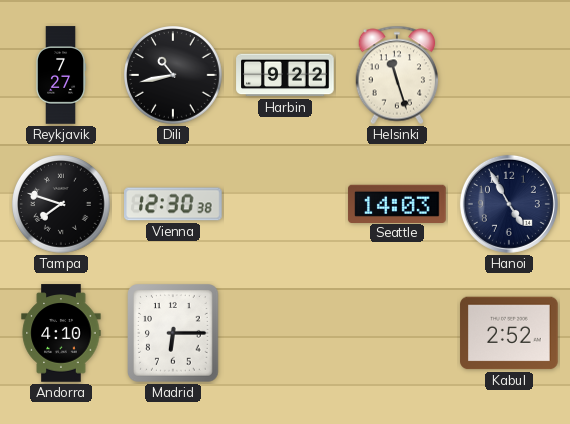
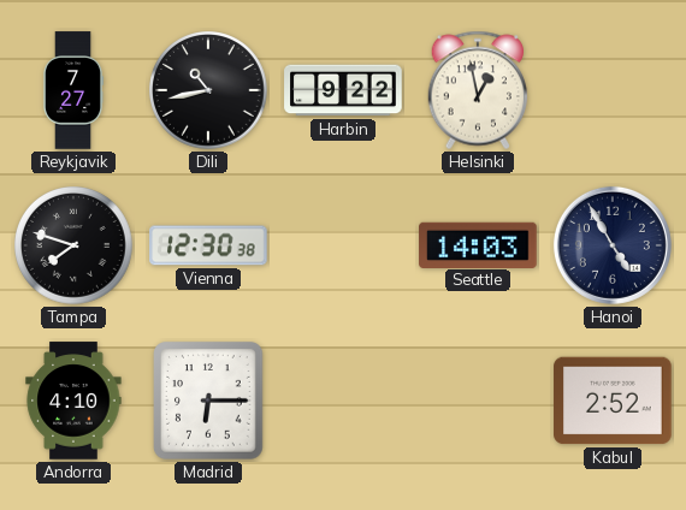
Helsinki: 11:27 -> 12:58
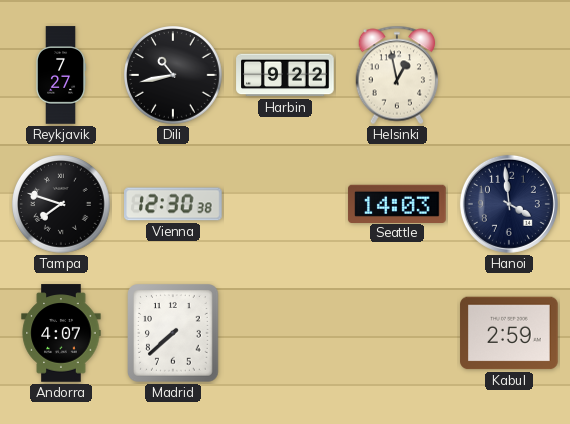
Hanoi: 4:55 -> 3:59
Andorra: 4:10 -> 4:07
Madrid: 6:15 -> 7:38
Kabul: 2:52 -> 2:59
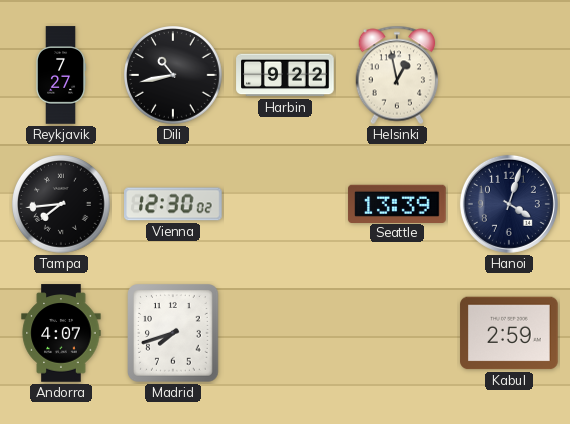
Tampa: 7:48 -> 7:44
Vienna: 12:30:38 -> 12:30:02
Seattle: 14:03 -> 13:39
Hanoi: 3:59 -> 4:03
Madrid: 7:38 -> 7:42
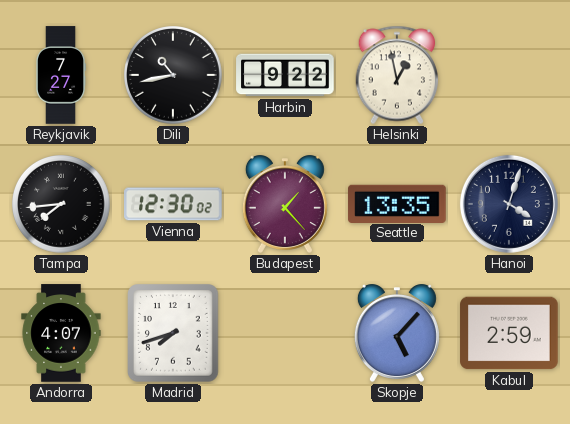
Budapest: none -> 1:23
Seattle: 13:39 -> 13:35
Skopje: none -> 5:07
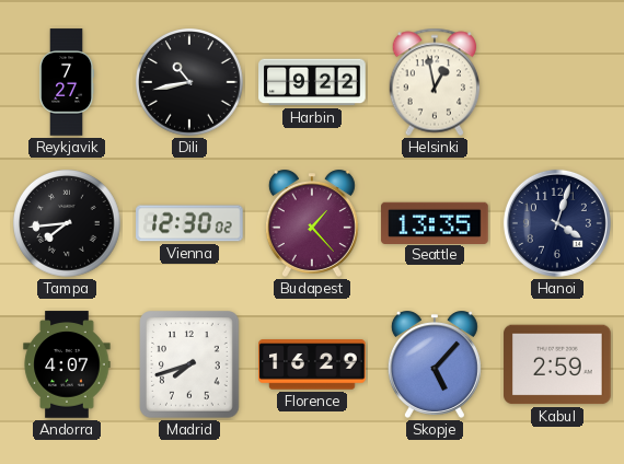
Florence: none -> 16:29
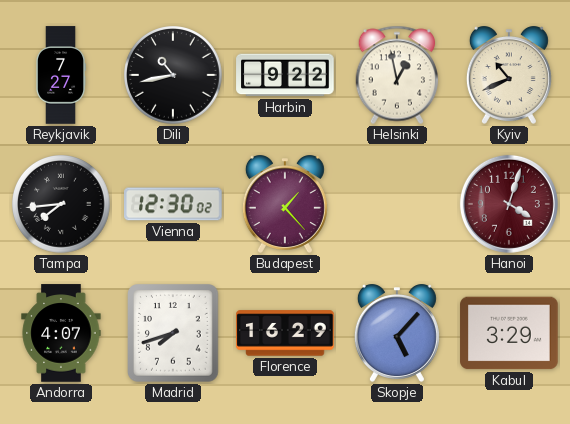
Kyiv: none -> 10:41
Seattle: 13:35 -> none
Hanoi dial: navy -> burgundy
Kabul: 2:59 -> 3:29
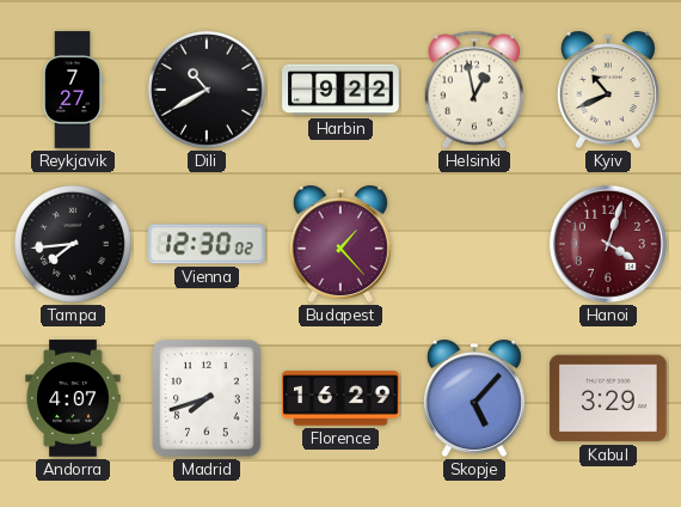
Dili: 10:43 -> 10:40
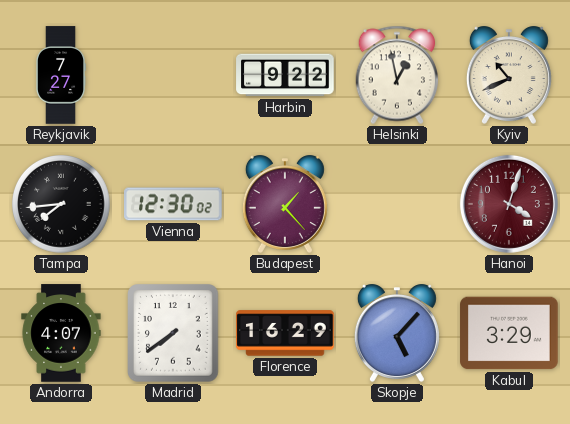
Dili: 10:40 -> none
Madrid: 7:42 -> 7:39
